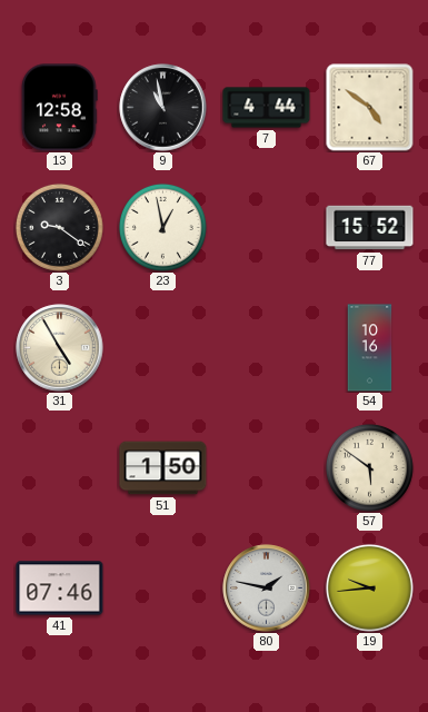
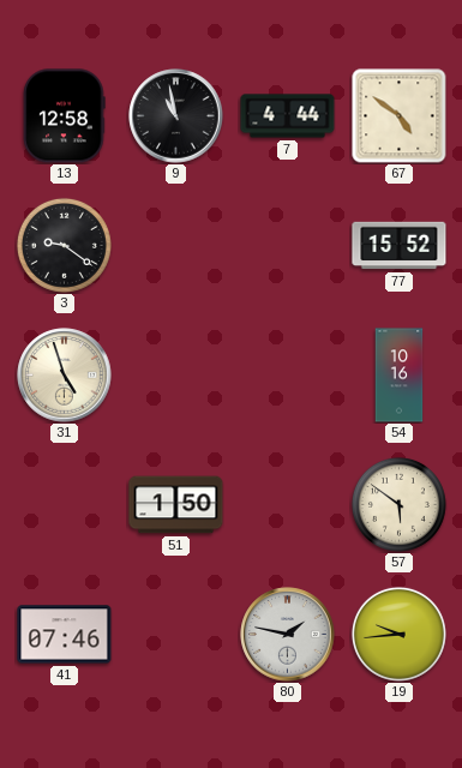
23: 12:58 -> none
31: 4:55 -> 4:57
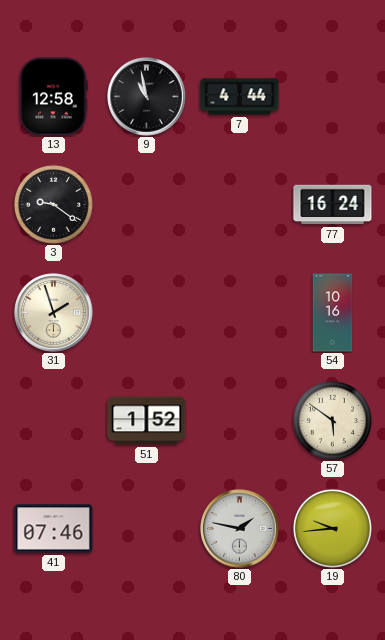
67: 4:51 -> none
77: 15:52 -> 16:24
31: 4:57 -> 1:57
51: 1:50 -> 1:52
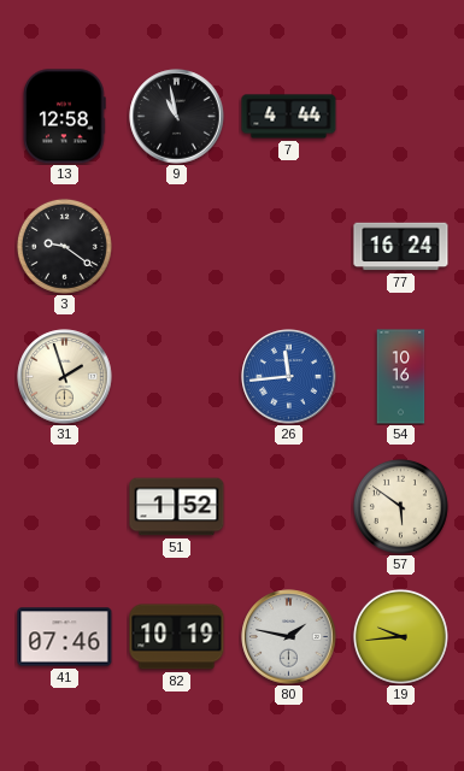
26: none -> 11:44
82: none -> 10:19
